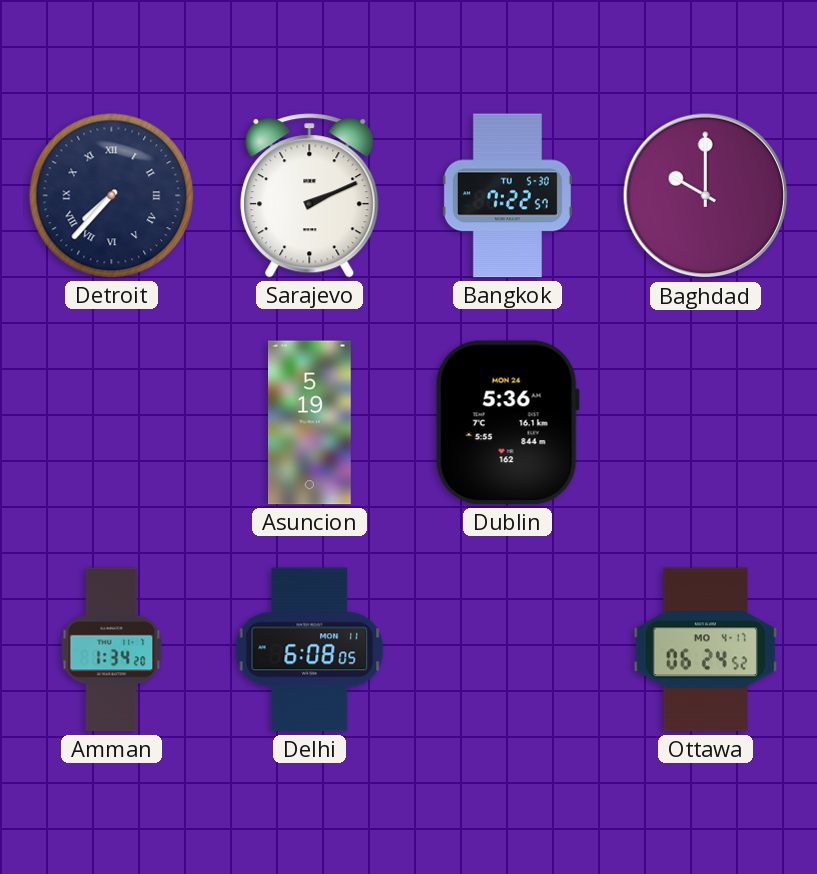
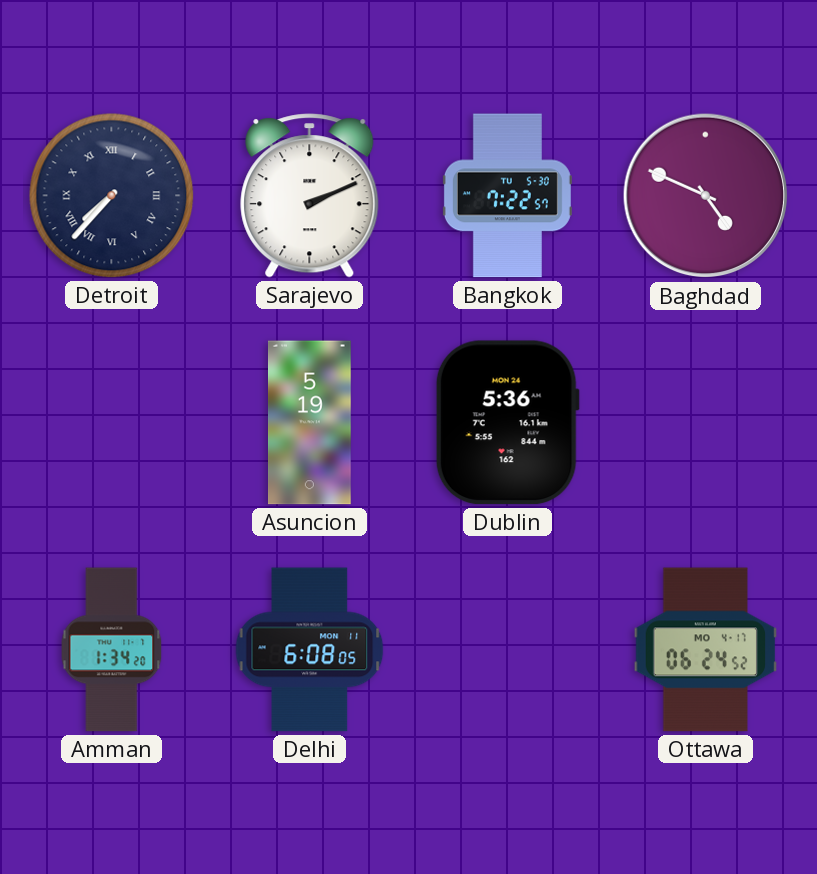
Baghdad: 10:00 -> 4:49
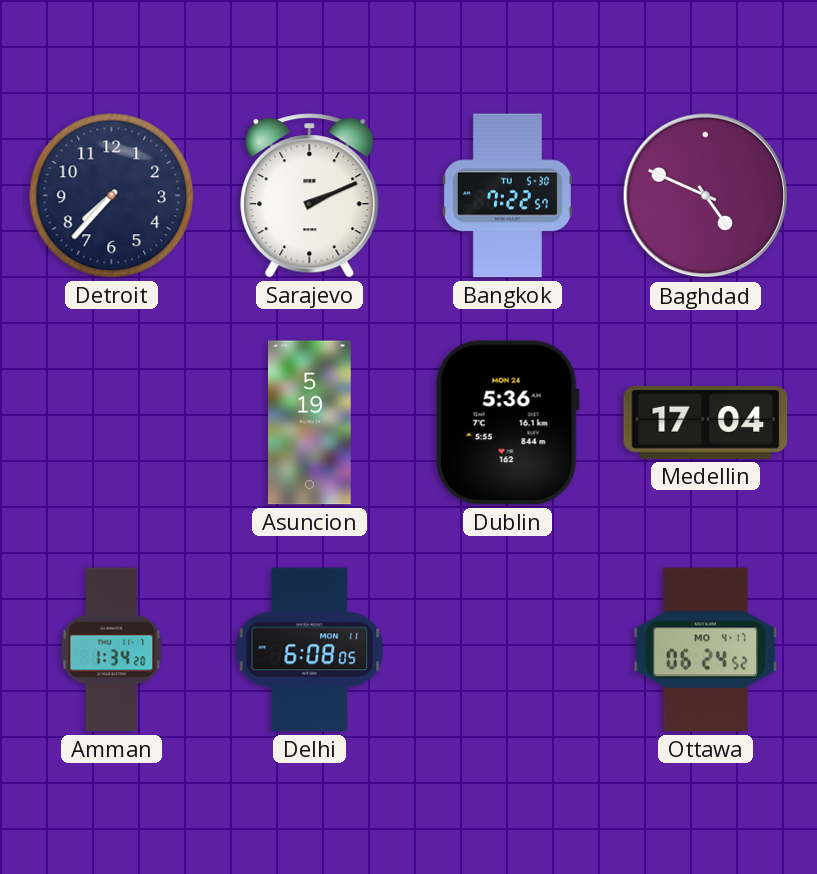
Detroit numerals: Roman -> Arabic
Medellin: none -> 17:04
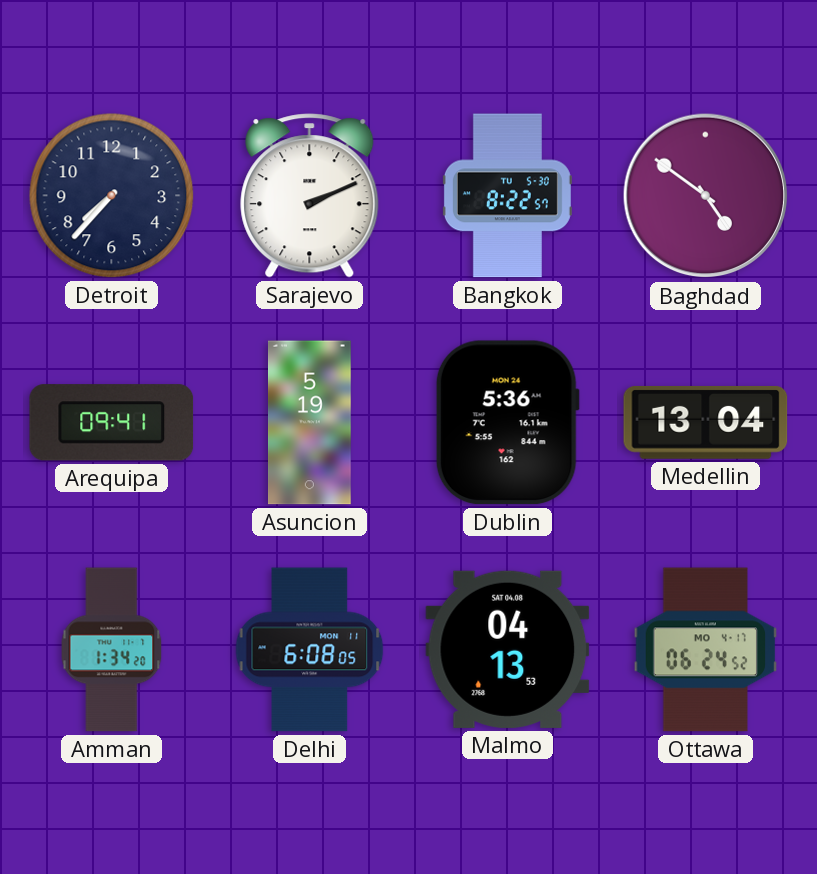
Bangkok: 7:22 -> 8:22
Baghdad: 4:49 -> 4:51
Arequipa: none -> 09:41
Medellin: 17:04 -> 13:04
Malmo: none -> 04:13
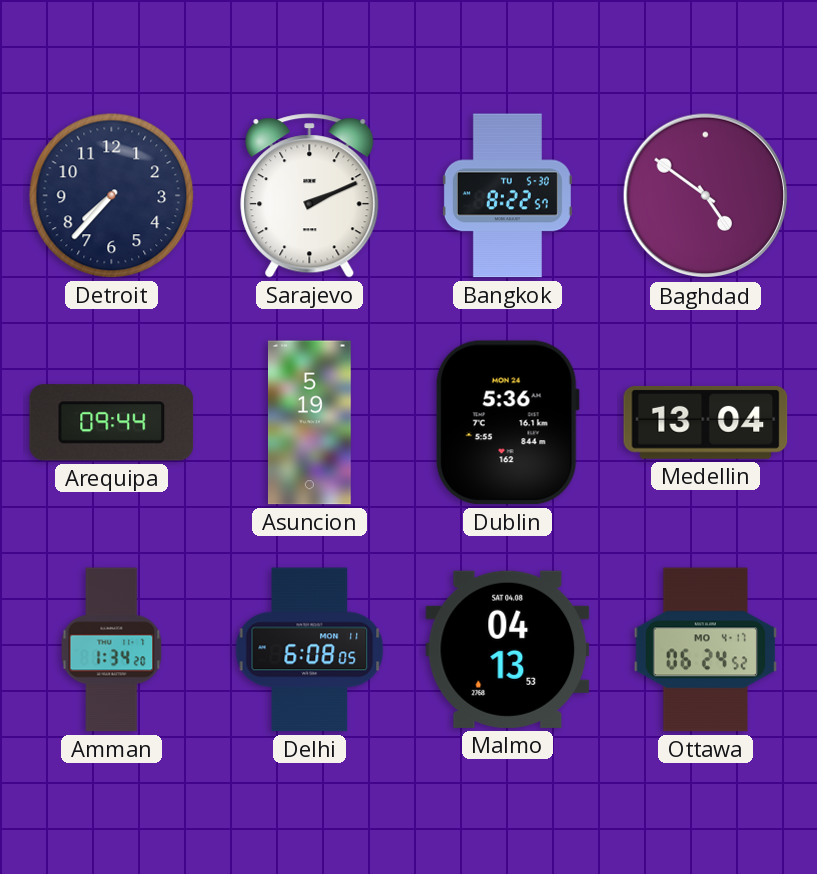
Arequipa: 09:41 -> 09:44
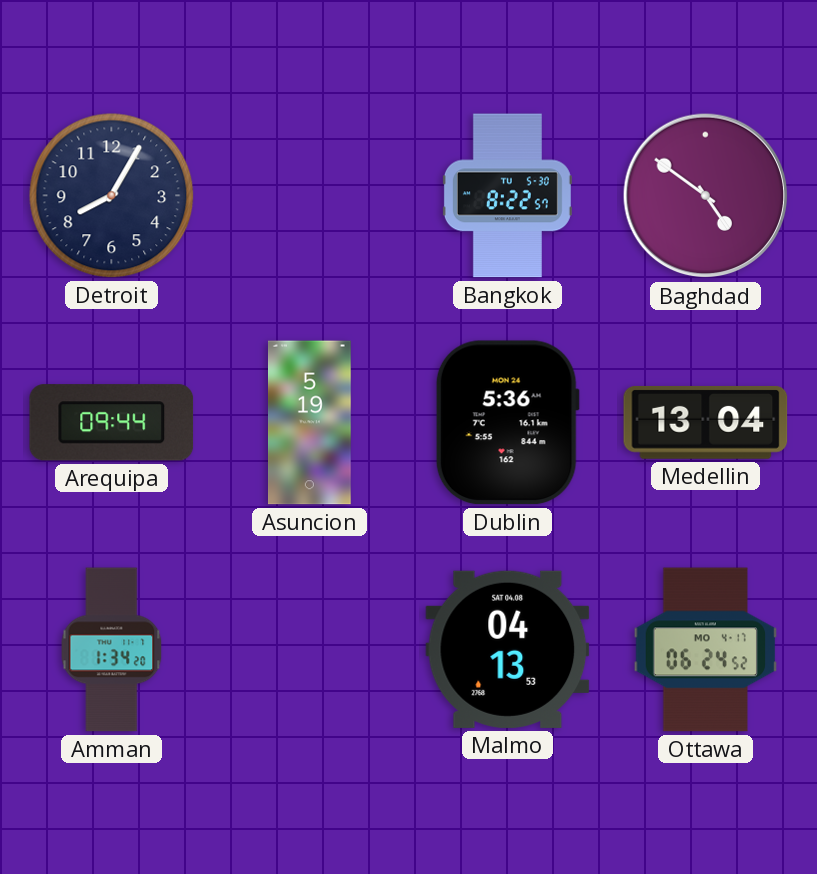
Detroit: 7:37 -> 8:05
Sarajevo: 2:11 -> none
Delhi: 6:08 -> none
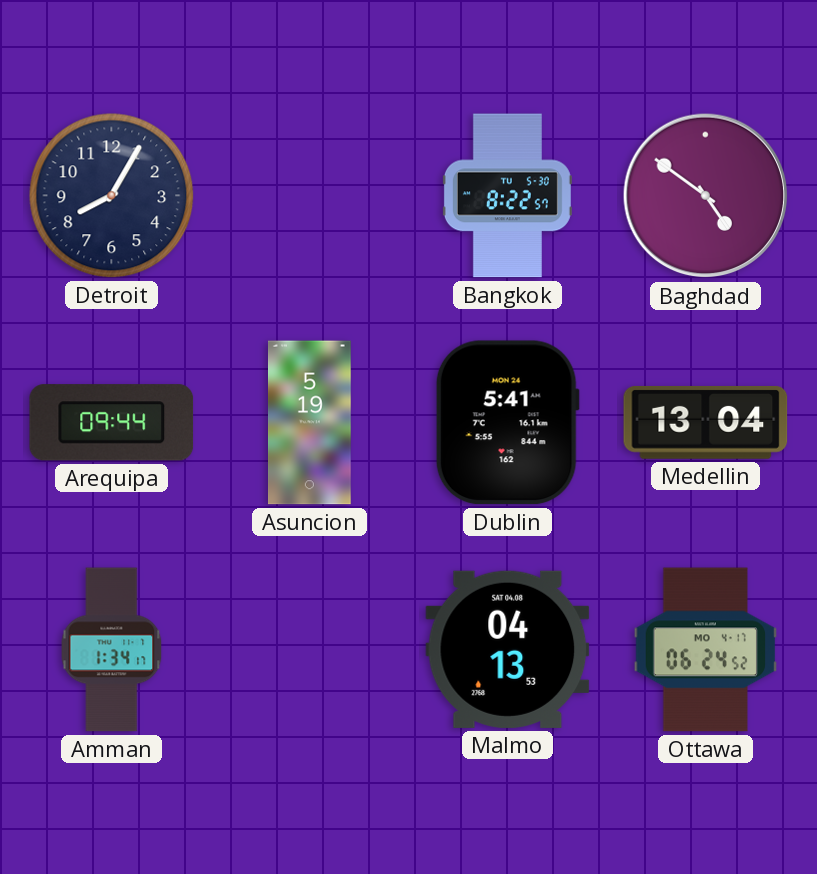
Dublin: 5:36 -> 5:41
Amman: 1:34:20 -> 1:34:17
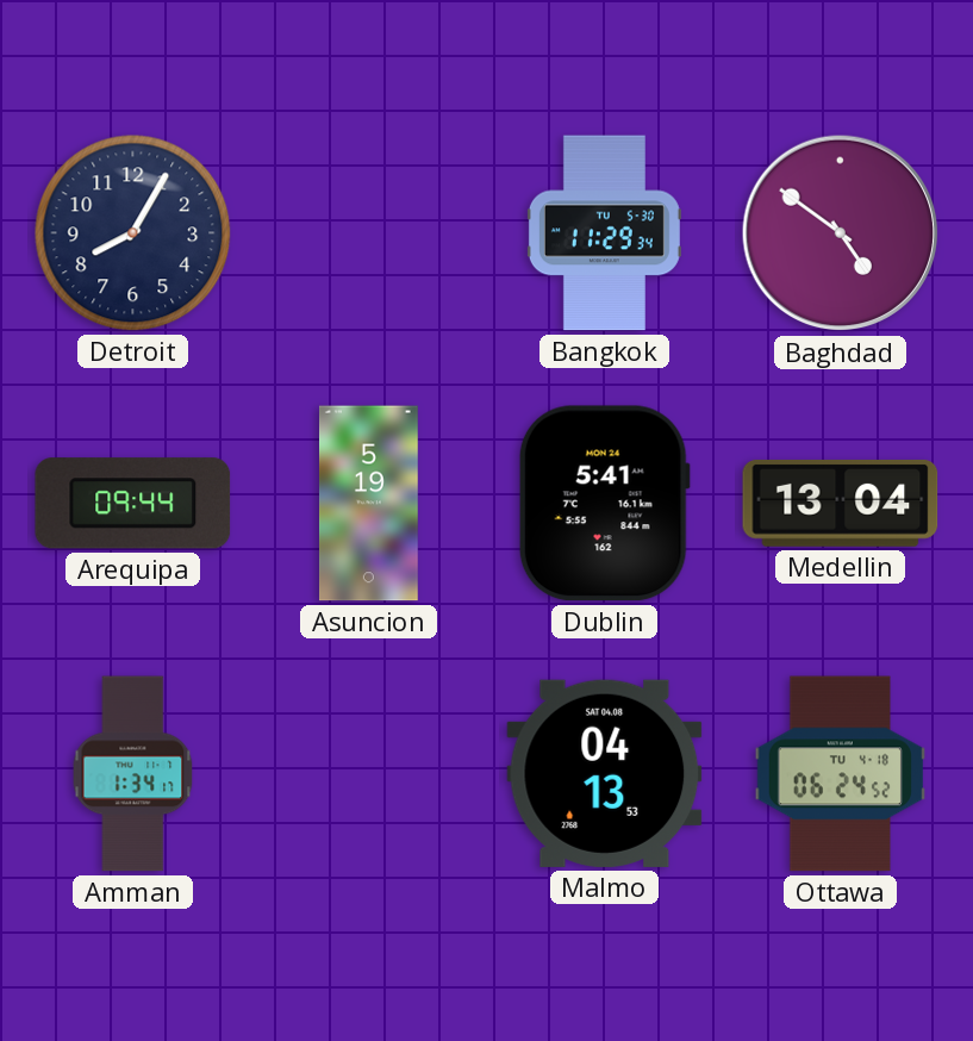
Bangkok: 8:22 -> 11:29
Ottawa date: MO 4-17 -> TU 4-18
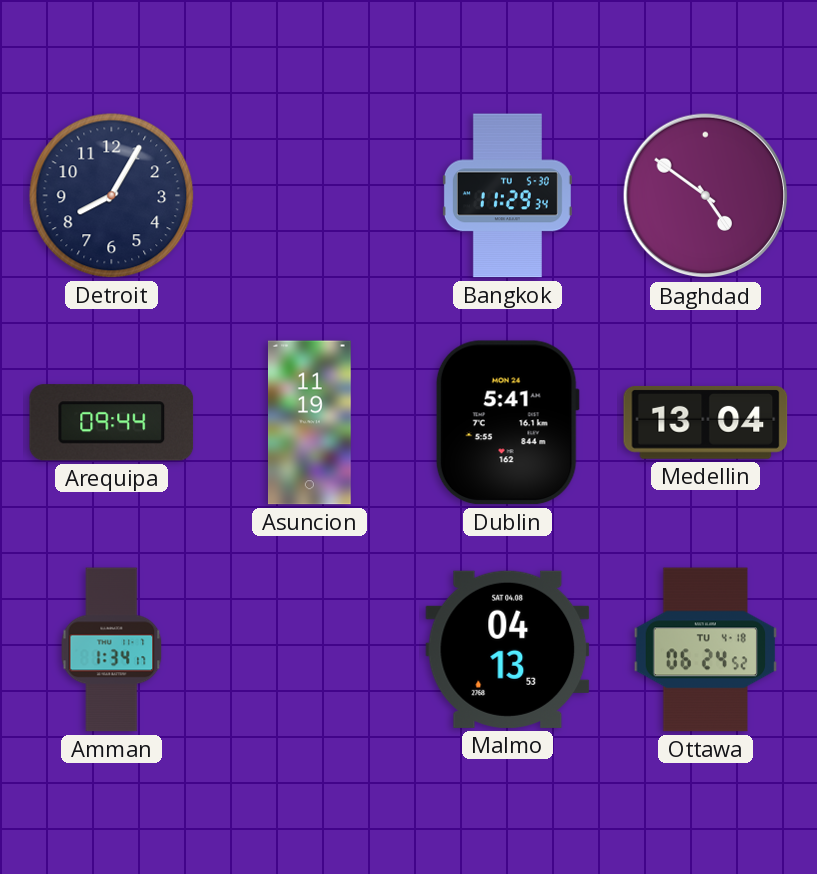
Asuncion: 5:19 -> 11:19
